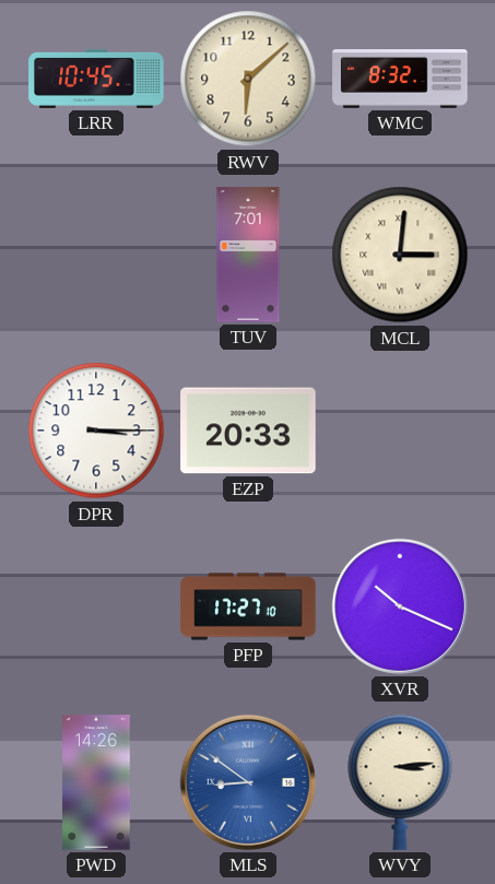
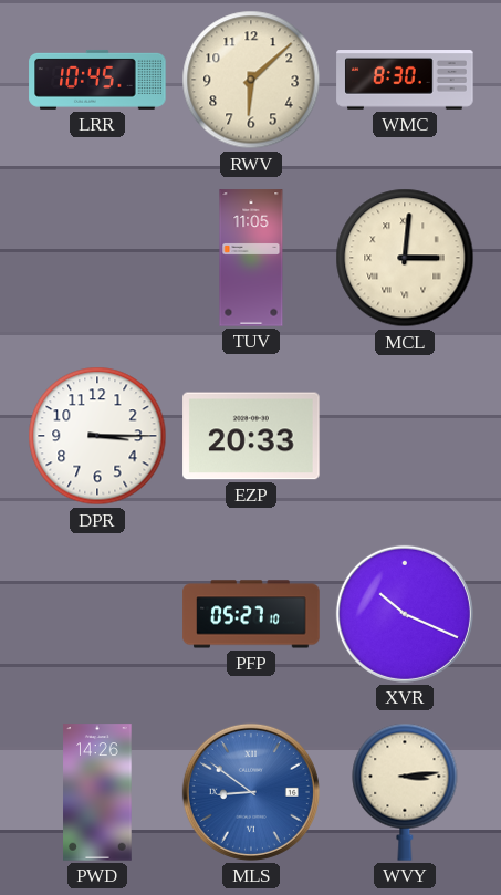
WMC: 8:32 -> 8:30
TUV: 7:01 -> 11:05
PFP: 17:27 -> 05:27
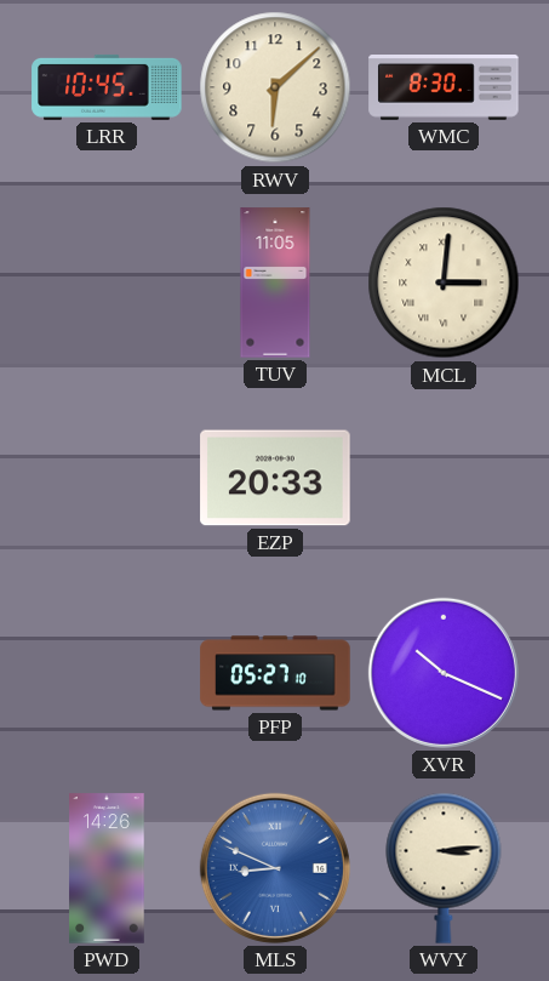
DPR: 3:15 -> none
MLS: 8:51 -> 8:49
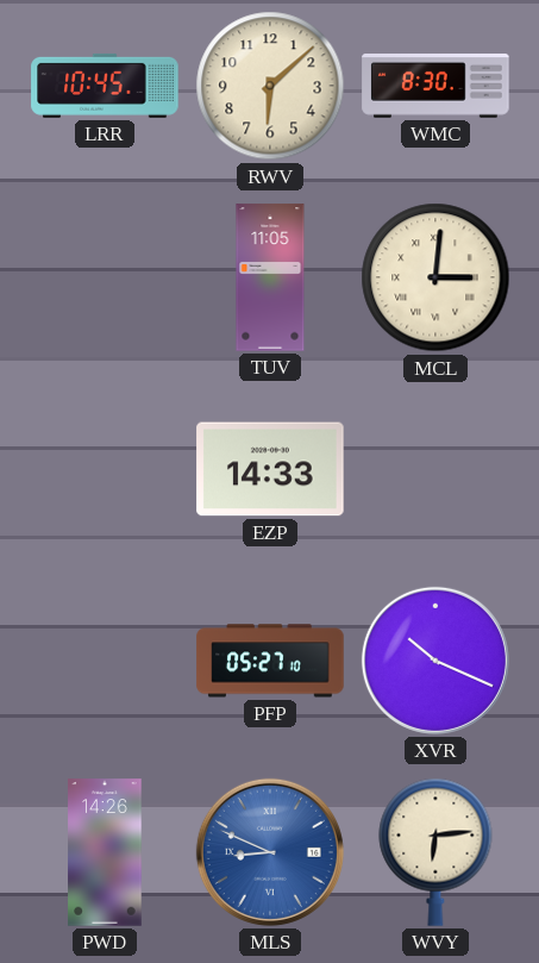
EZP: 20:33 -> 14:33
WVY: 3:14 -> 6:14
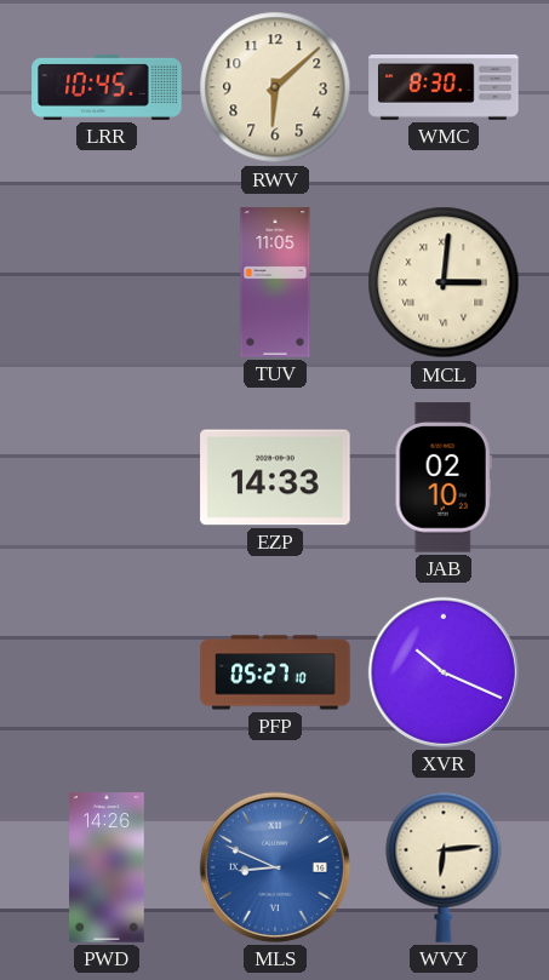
JAB: none -> 02:10
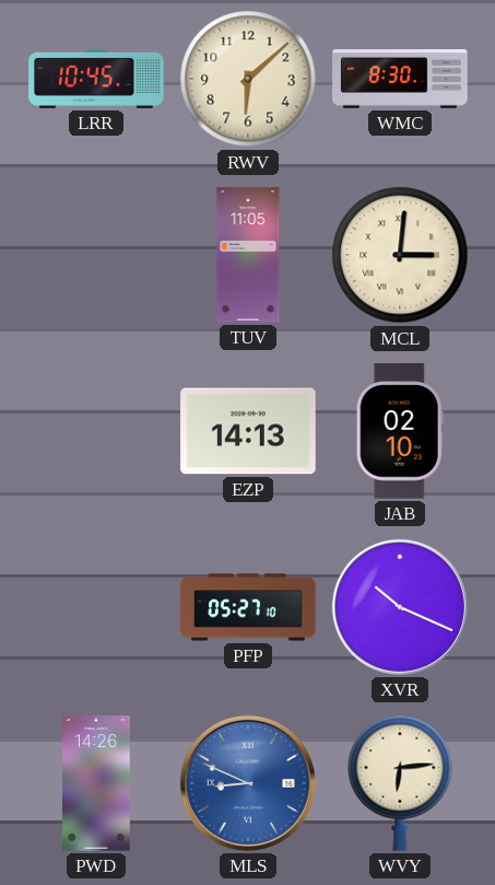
EZP: 14:33 -> 14:13
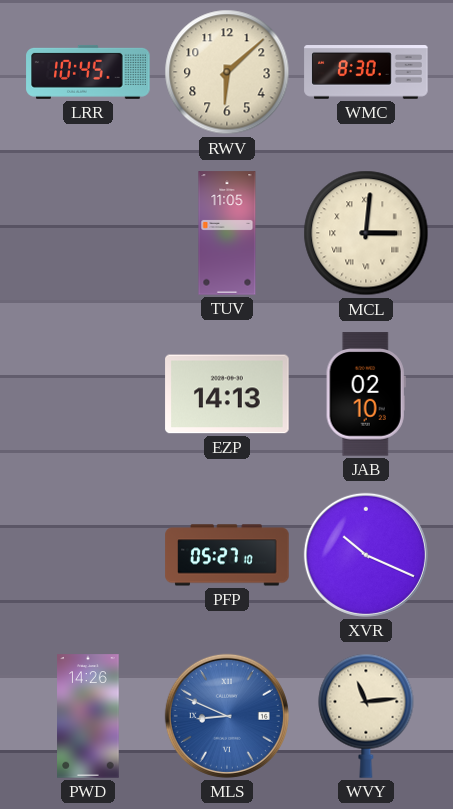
WVY: 6:14 -> 11:14
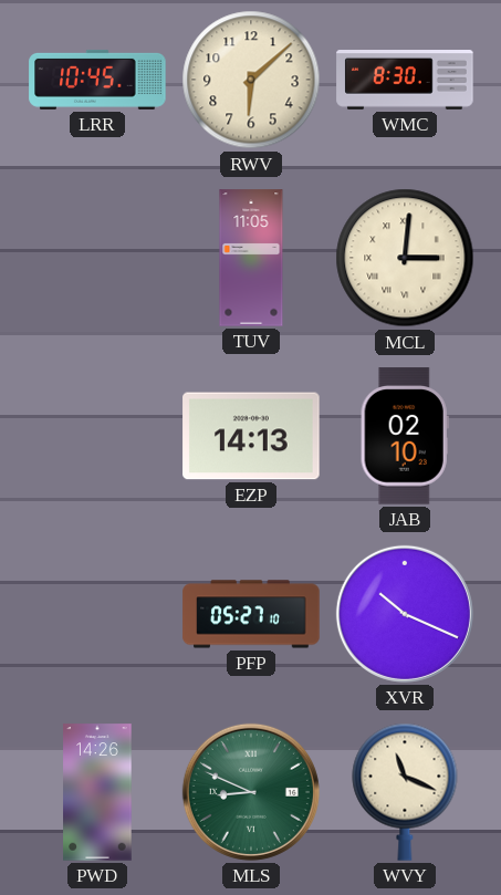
MLS dial: blue -> green
WVY: 11:14 -> 11:19
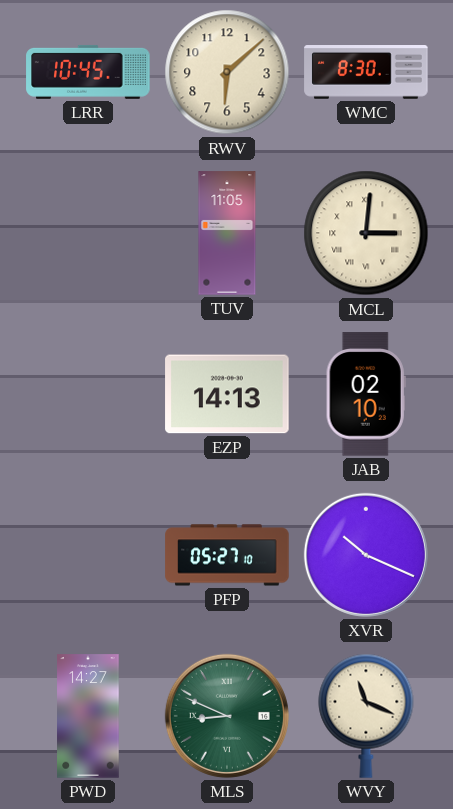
PWD: 14:26 -> 14:27
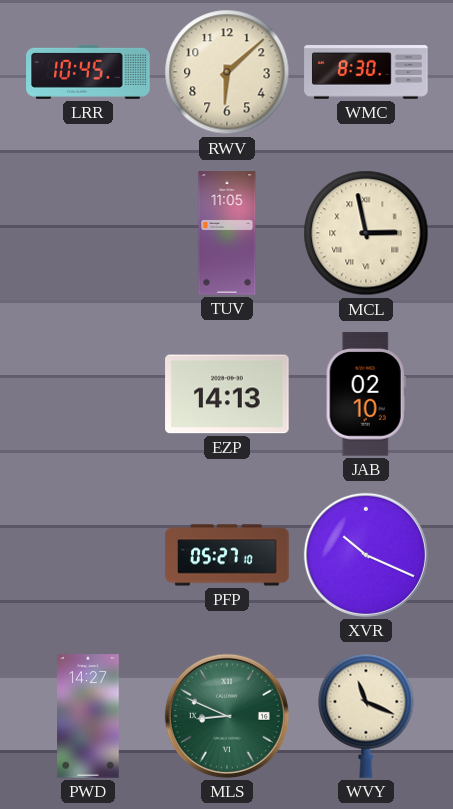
MCL: 3:01 -> 2:58
